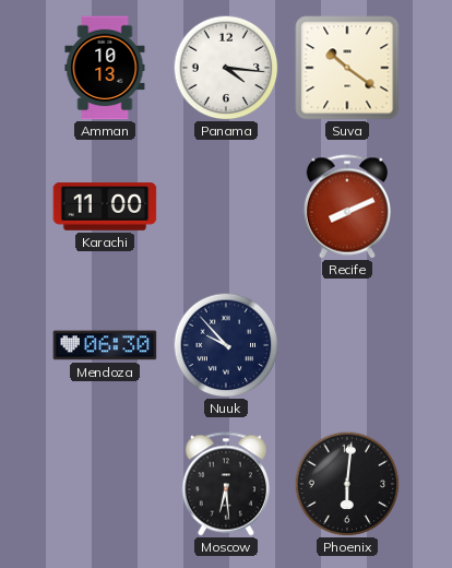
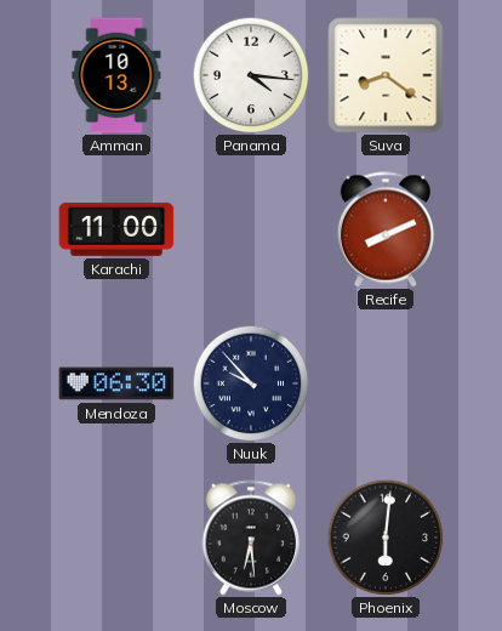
Suva: 10:21 -> 8:21
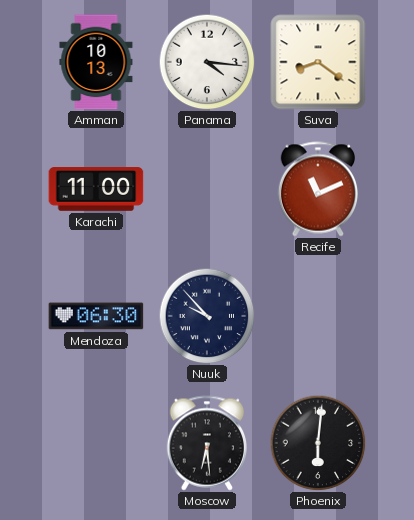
Recife: 8:11 -> 11:11
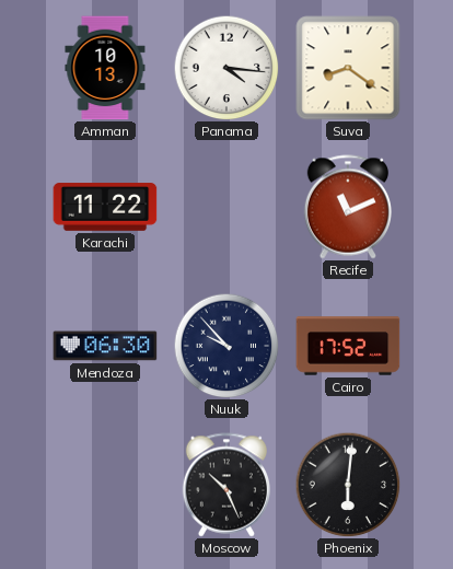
Karachi: 11:00 -> 11:22
Cairo: none -> 17:52
Moscow: 6:29 -> 10:26
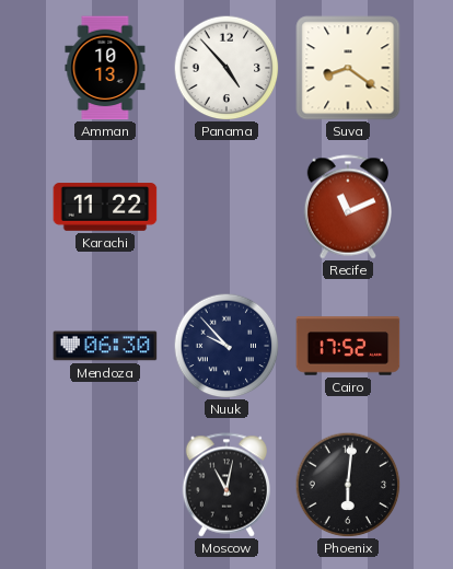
Panama: 4:16 -> 4:53
Moscow: 10:26 -> 11:02
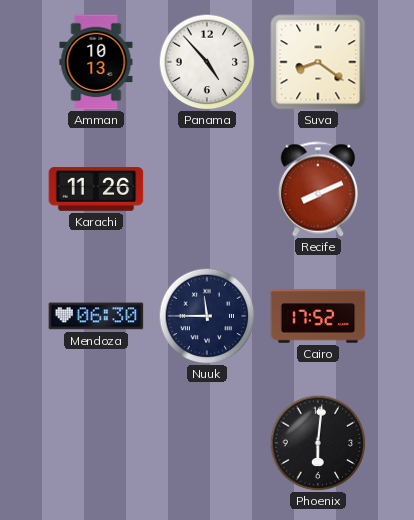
Karachi: 11:22 -> 11:26
Recife: 11:11 -> 8:11
Nuuk: 9:53 -> 11:45
Moscow: 11:02 -> none
